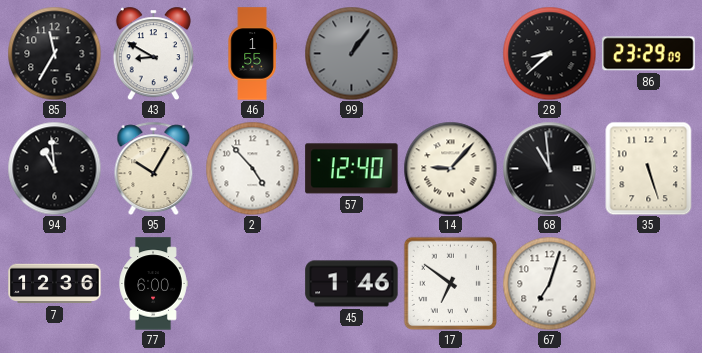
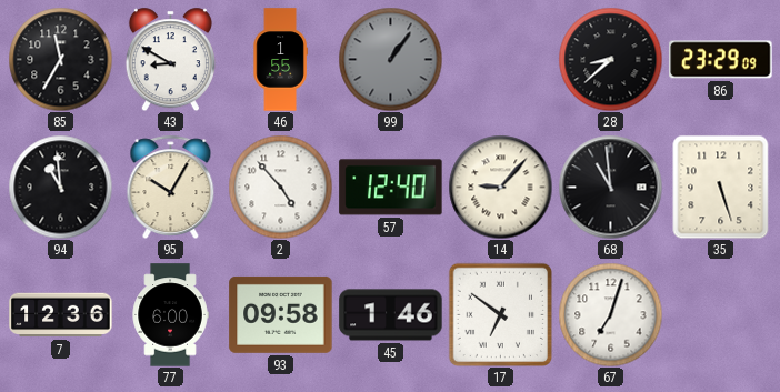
93: none -> 09:58
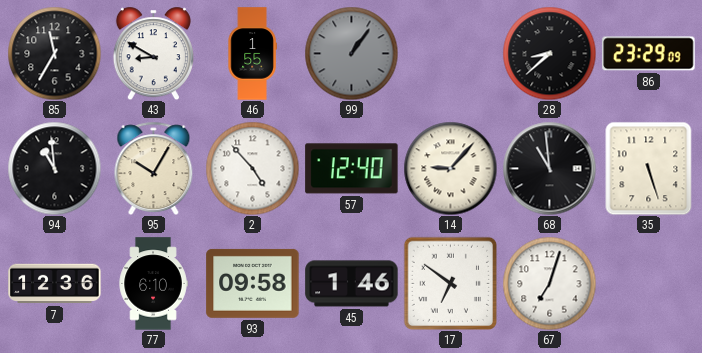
77: 6:00 -> 6:10
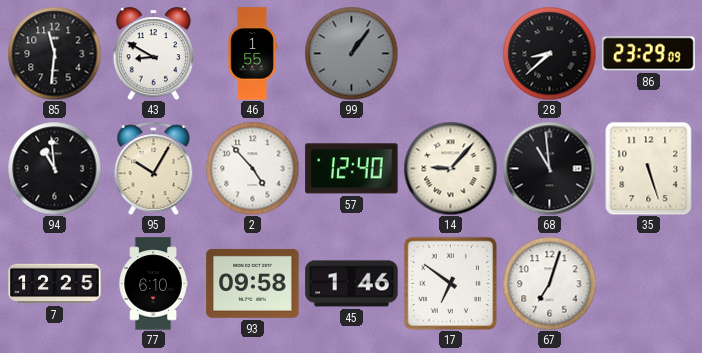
85: 11:35 -> 11:31
7: 12:36 -> 12:25
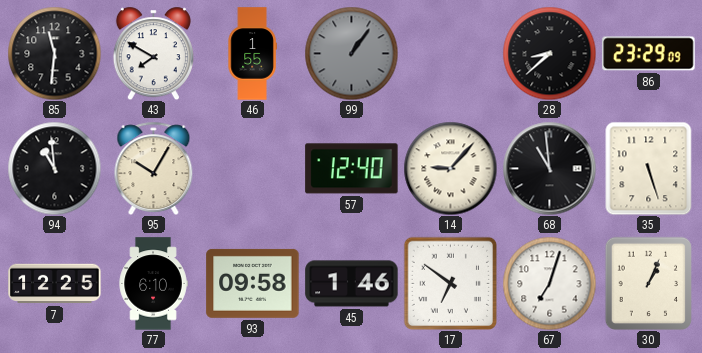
43: 8:50 -> 7:50
2: 4:53 -> none
30: none -> 1:04
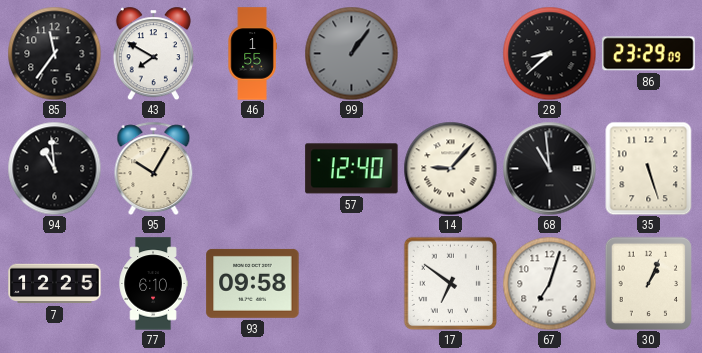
85: 11:31 -> 11:36
45: 1:46 -> none
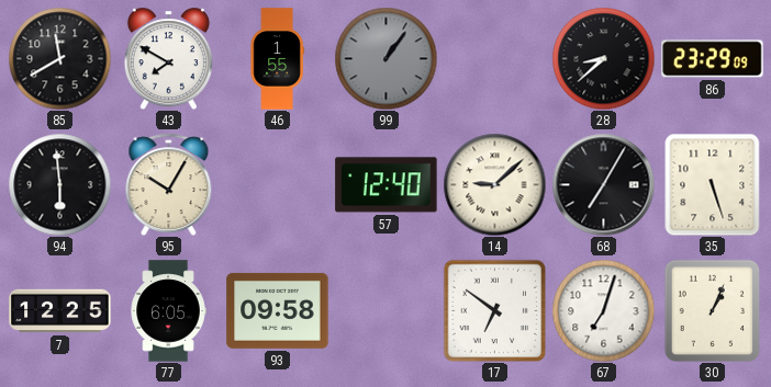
85: 11:36 -> 11:40
94: 10:59 -> 5:59
14: 9:07 -> 9:08
68: 10:59 -> 7:05
77: 6:10 -> 6:05
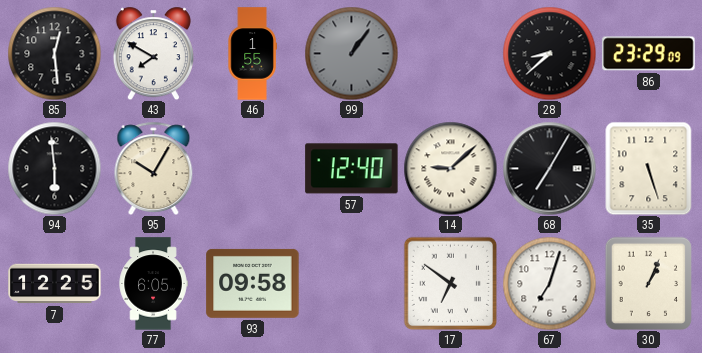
85: 11:40 -> 12:29
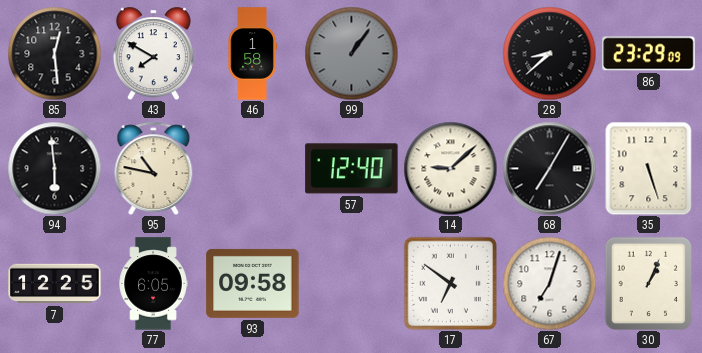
46: 1:55 -> 1:58
95: 10:05 -> 10:47
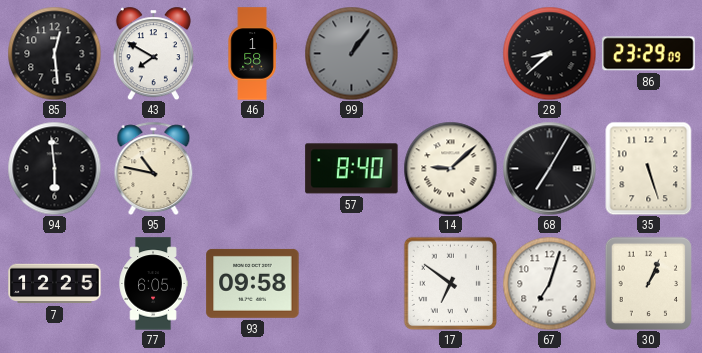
57: 12:40 -> 8:40
